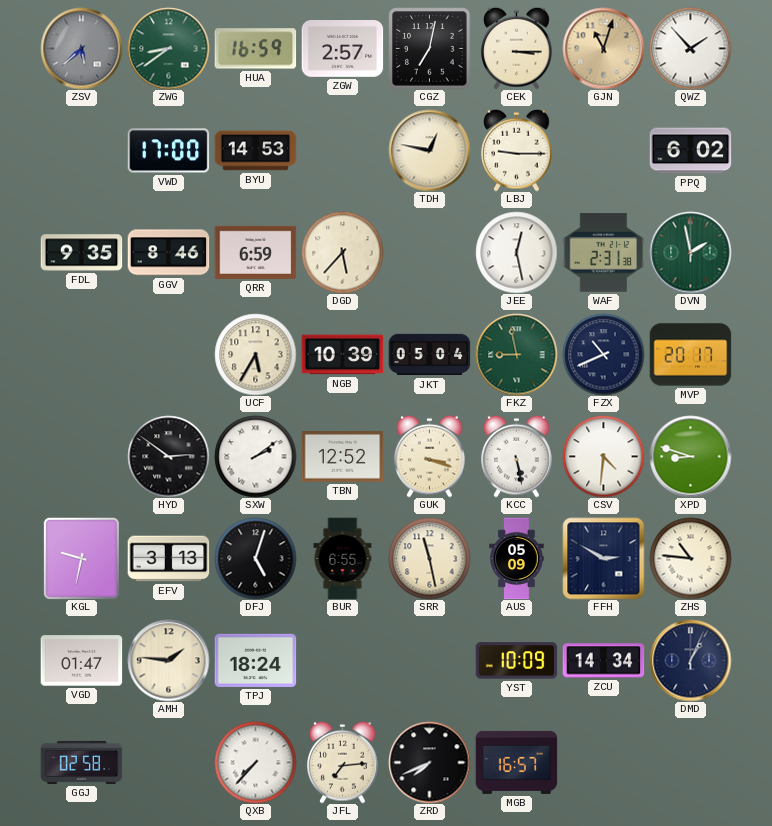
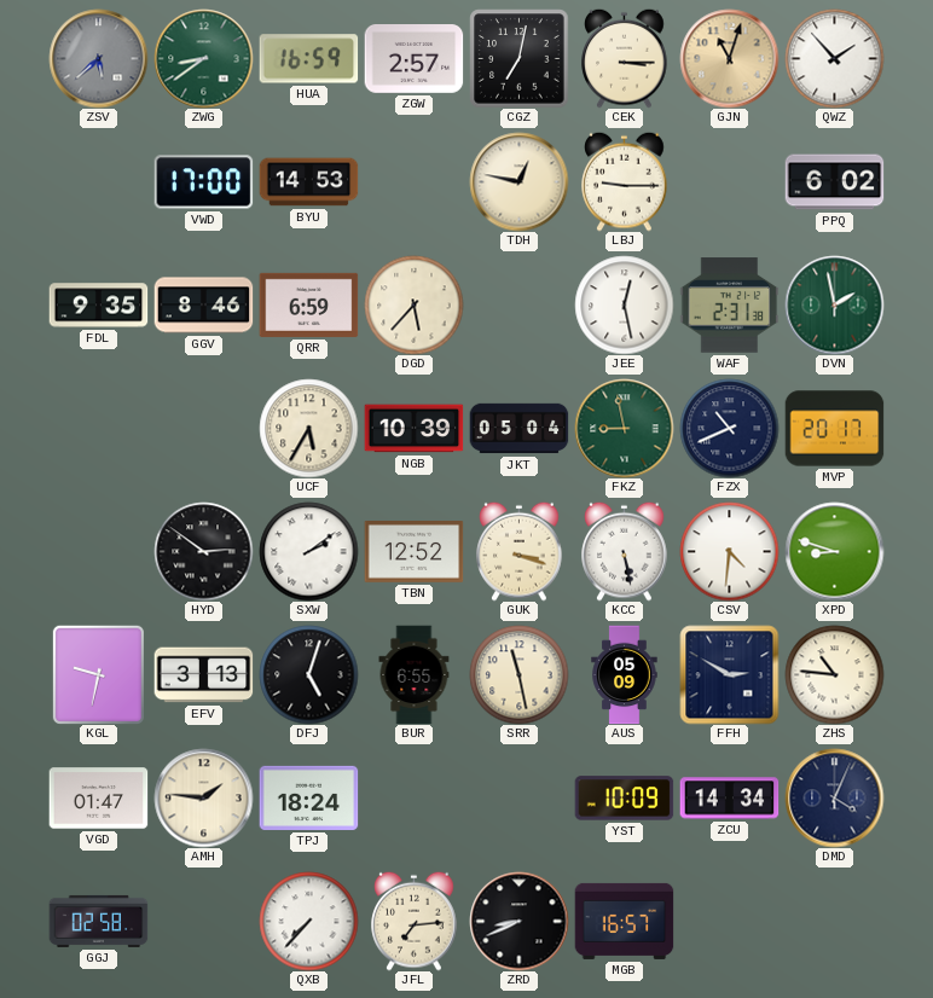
DMD: 1:04 -> 4:04
ZRD: 7:41 -> 8:41
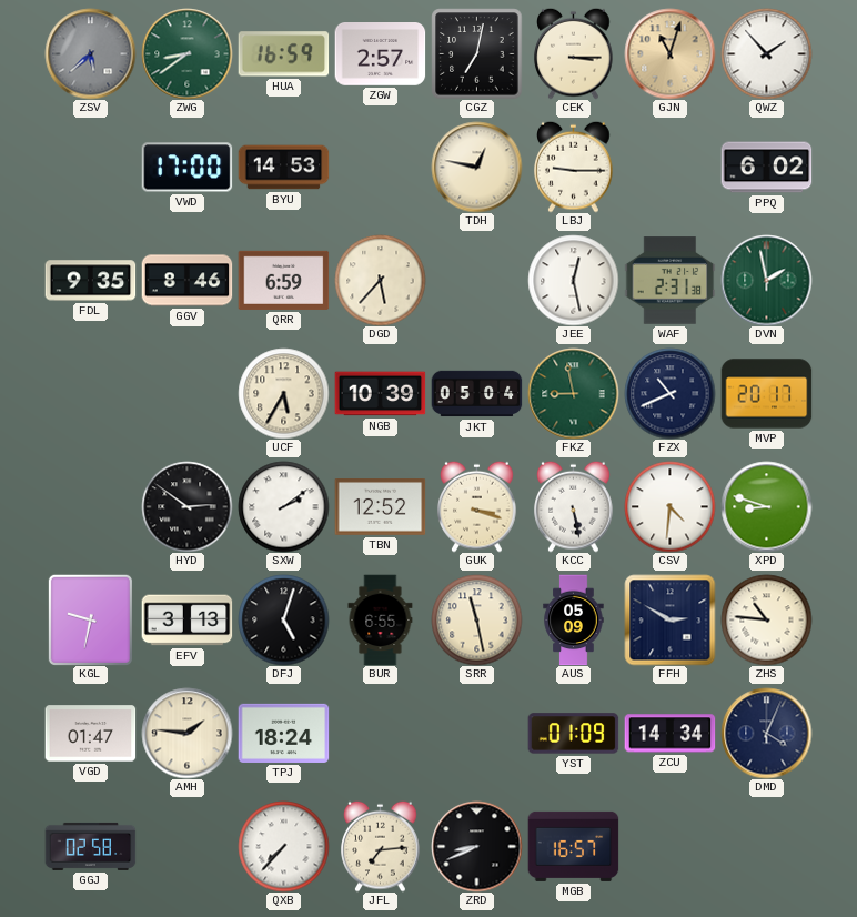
YST: 10:09 -> 01:09
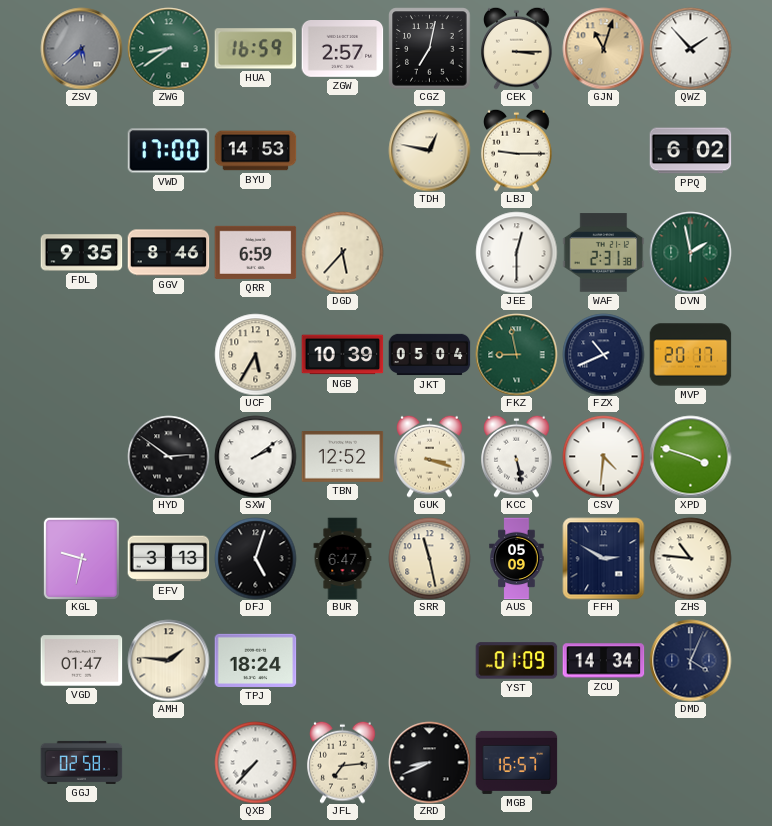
JEE: 12:28 -> 12:30
XPD: 8:48 -> 3:48
BUR: 6:55 -> 6:47
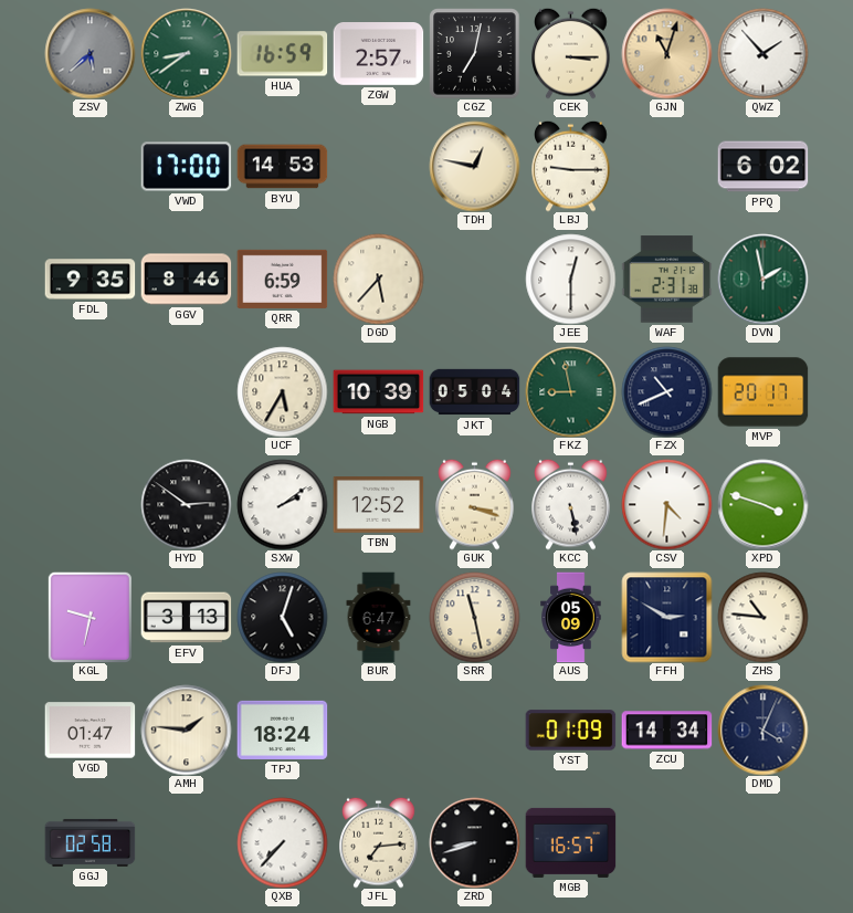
ZRD: 8:41 -> 8:42
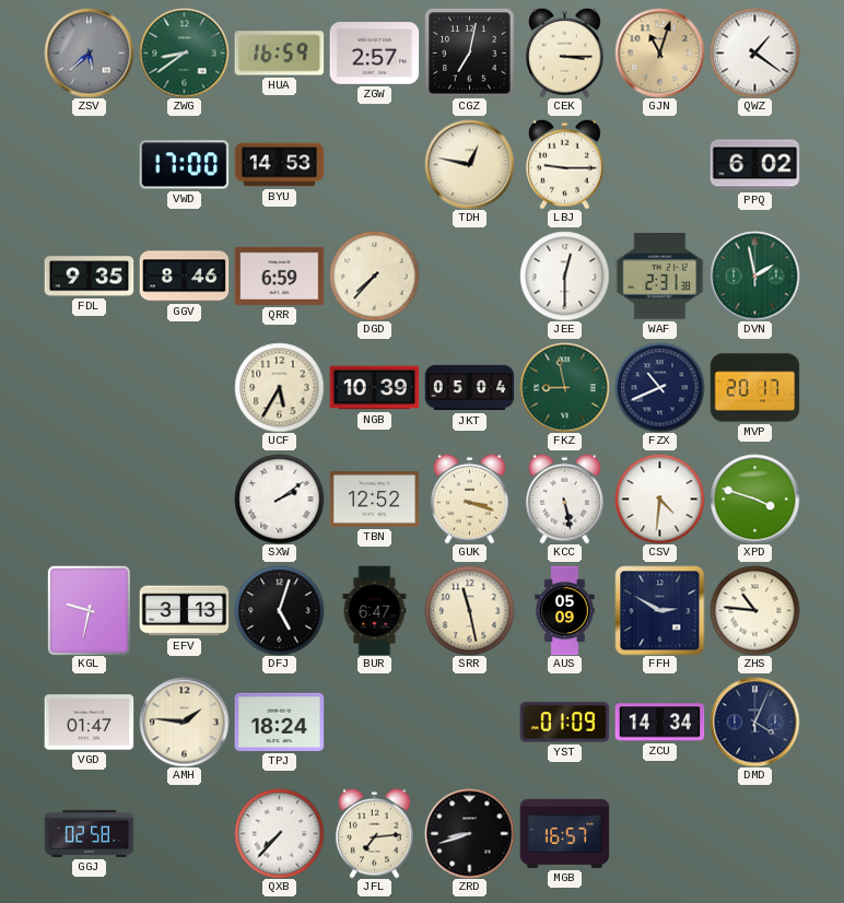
QWZ: 1:53 -> 1:21
DGD: 5:37 -> 7:37
HYD: 2:51 -> none
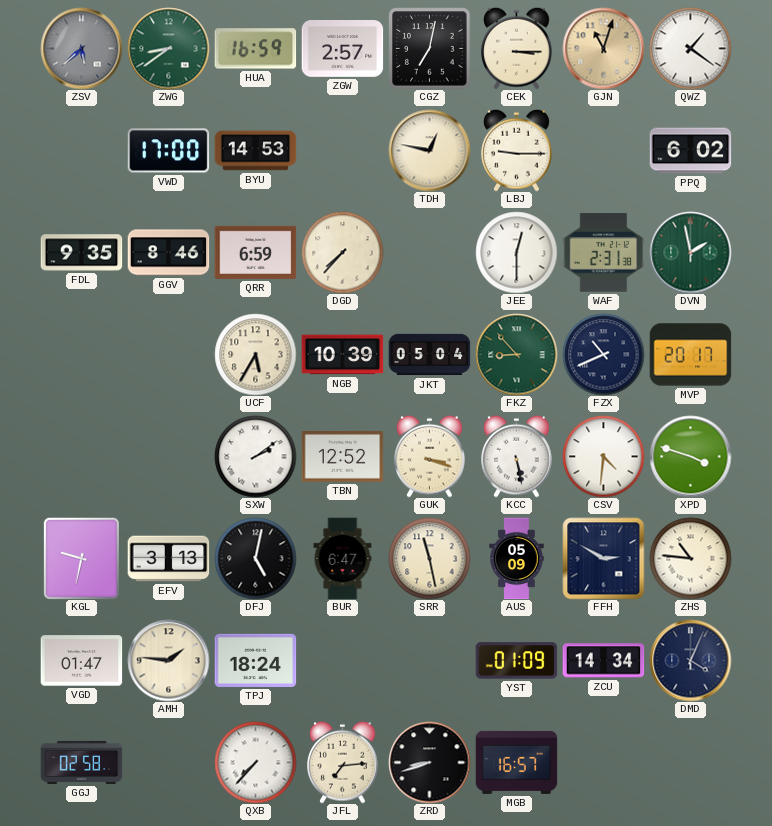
FKZ: 8:58 -> 8:53
DFJ: 5:03 -> 5:02
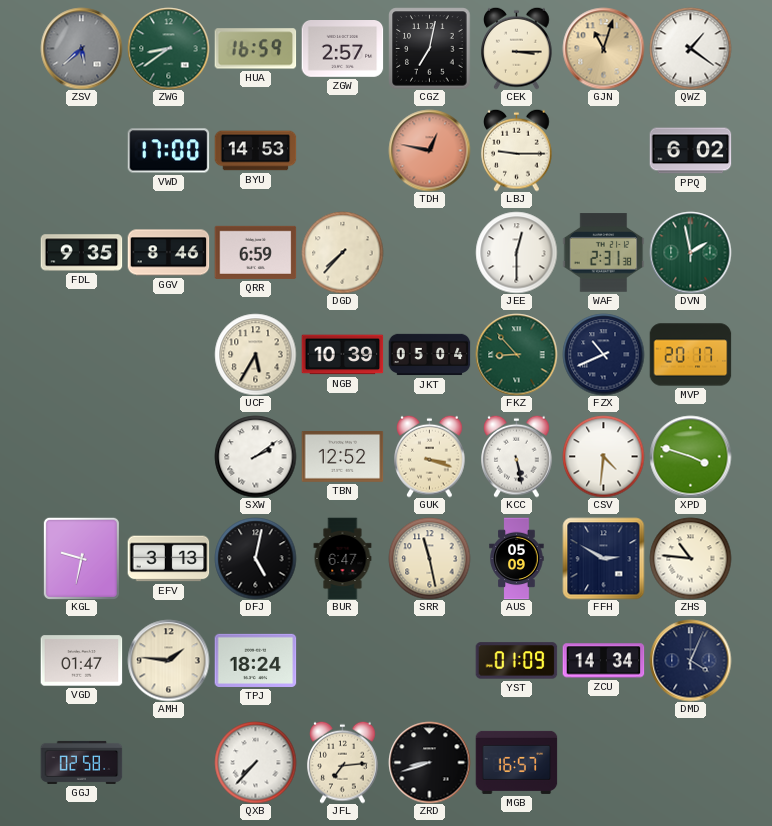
TDH dial: cream -> salmon
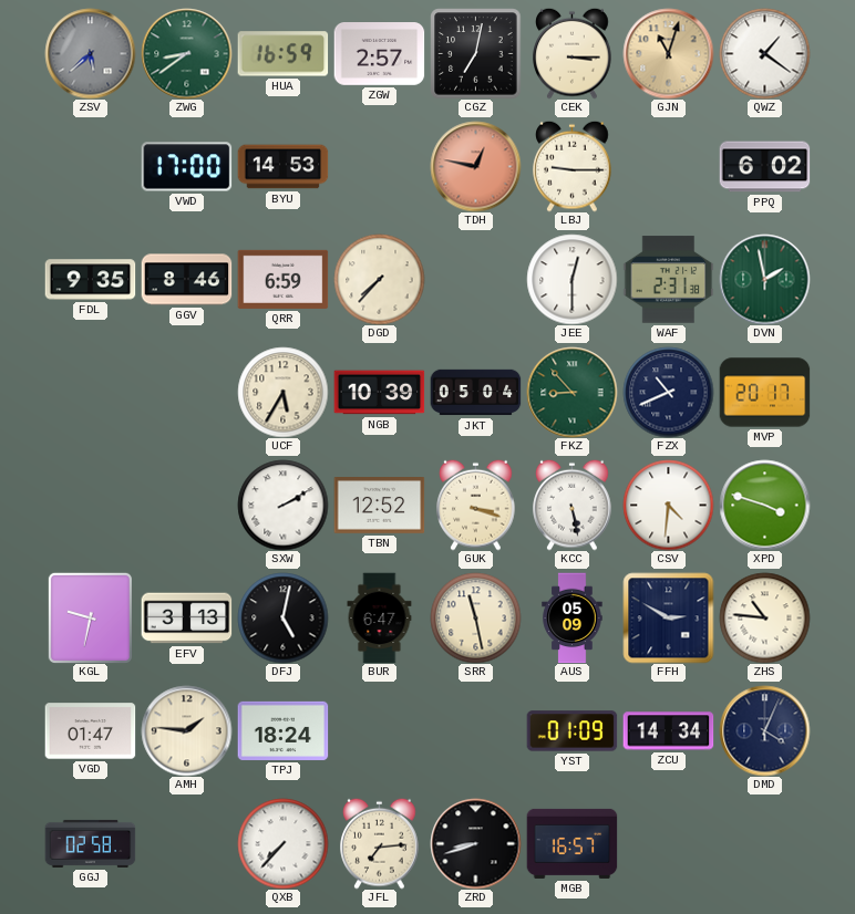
SXW: 2:09 -> 2:10
